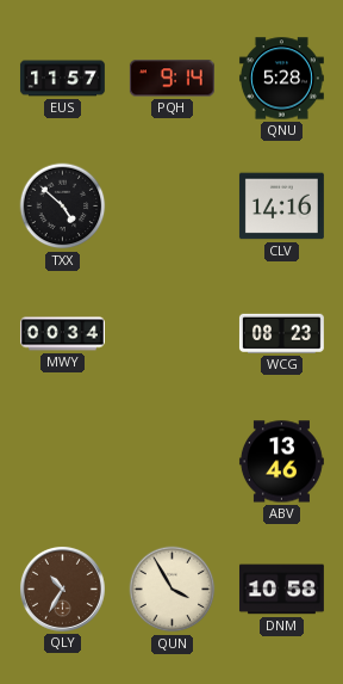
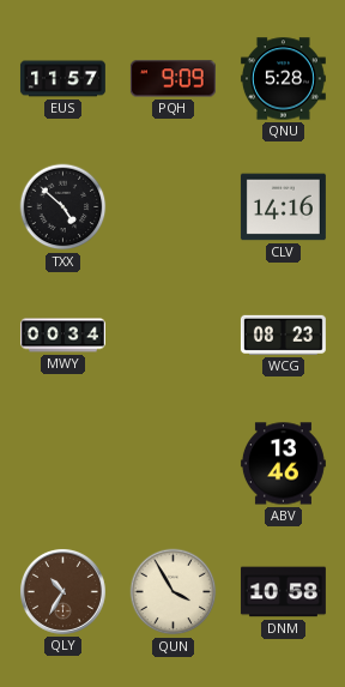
PQH: 9:14 -> 9:09
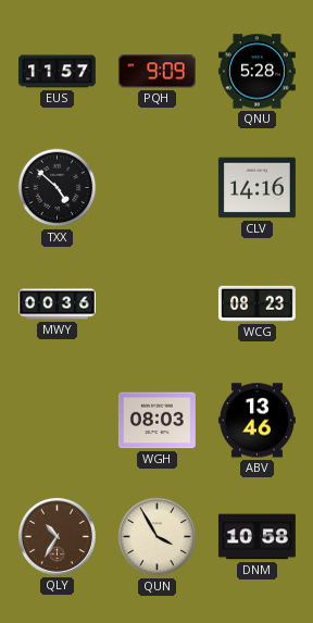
MWY: 00:34 -> 00:36
WGH: none -> 08:03
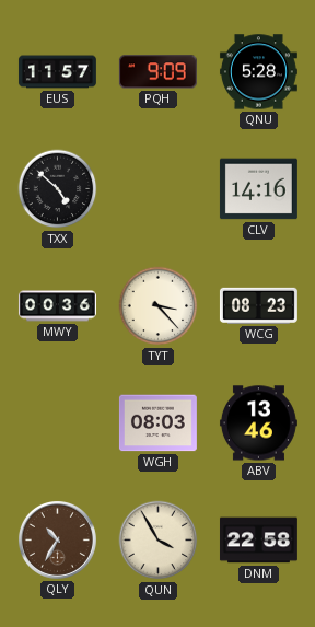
TYT: none -> 3:23
DNM: 10:58 -> 22:58
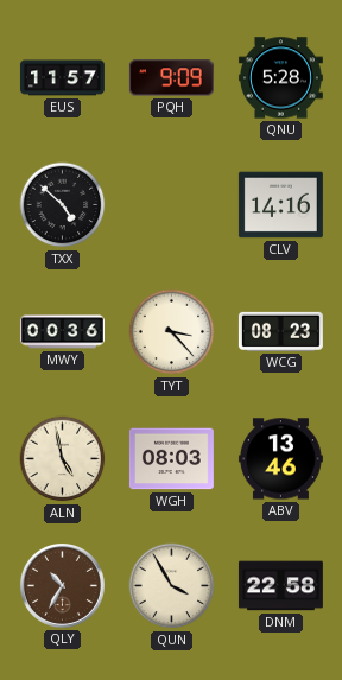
ALN: none -> 4:58
